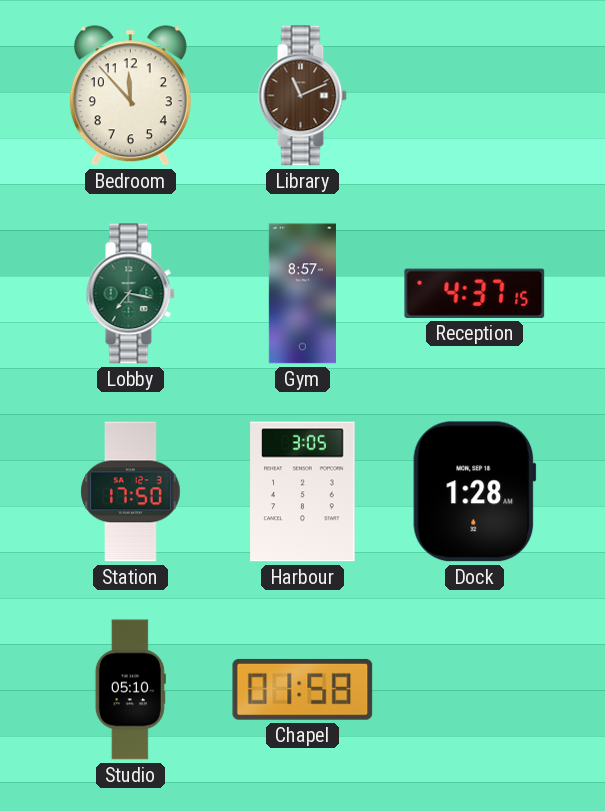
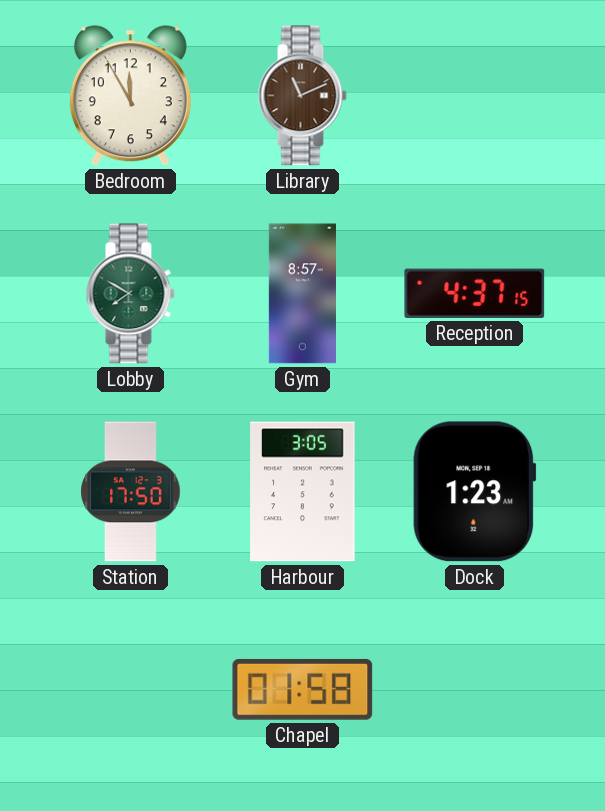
Bedroom: 11:53 -> 11:55
Lobby: 7:17 -> 7:50
Dock: 1:28 -> 1:23
Studio: 05:10 -> none
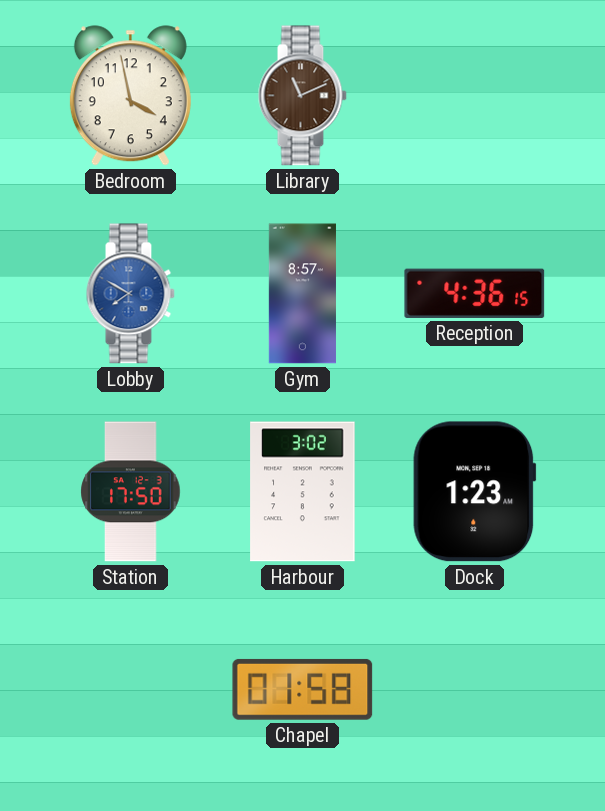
Bedroom: 11:55 -> 3:58
Lobby dial: green -> blue
Reception: 4:37 -> 4:36
Harbour: 3:05 -> 3:02
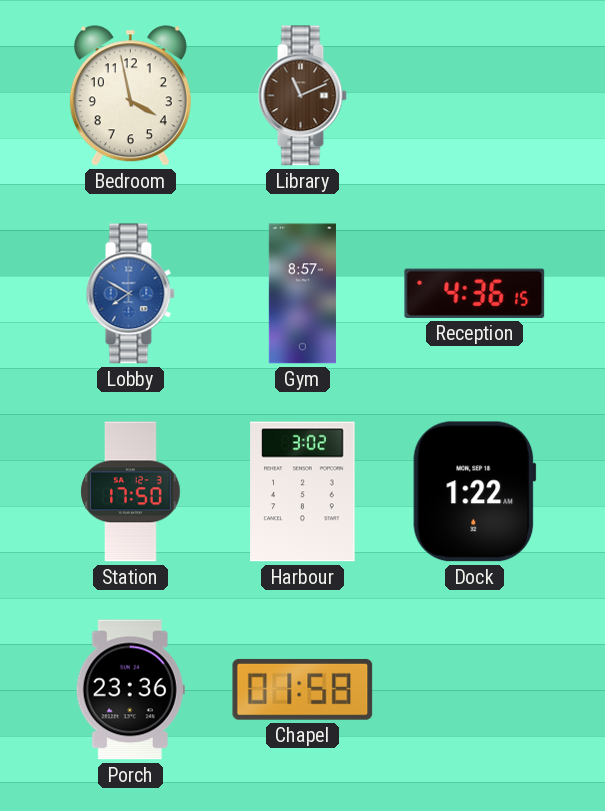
Dock: 1:23 -> 1:22
Porch: none -> 23:36
